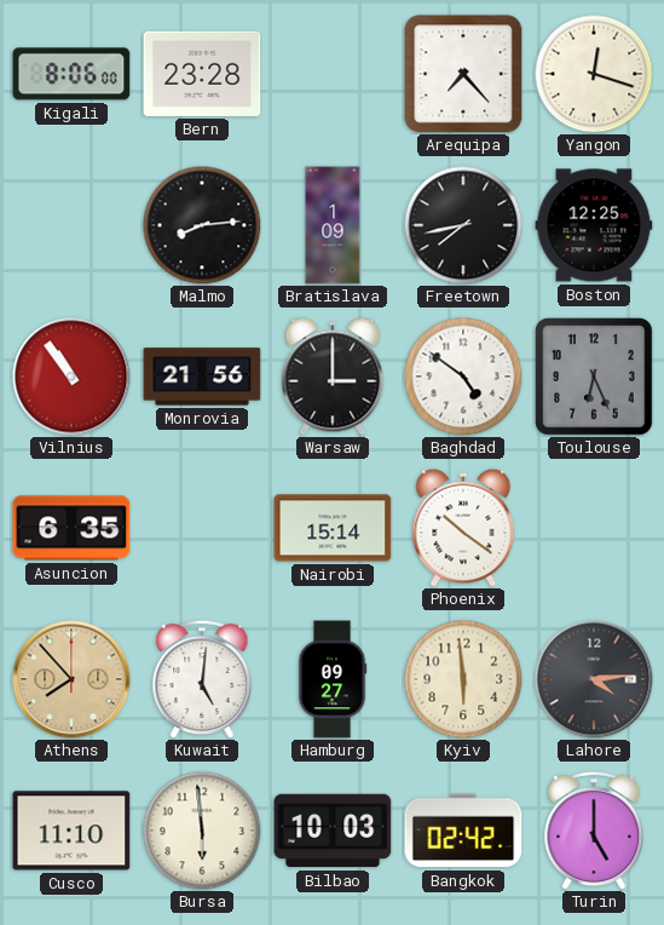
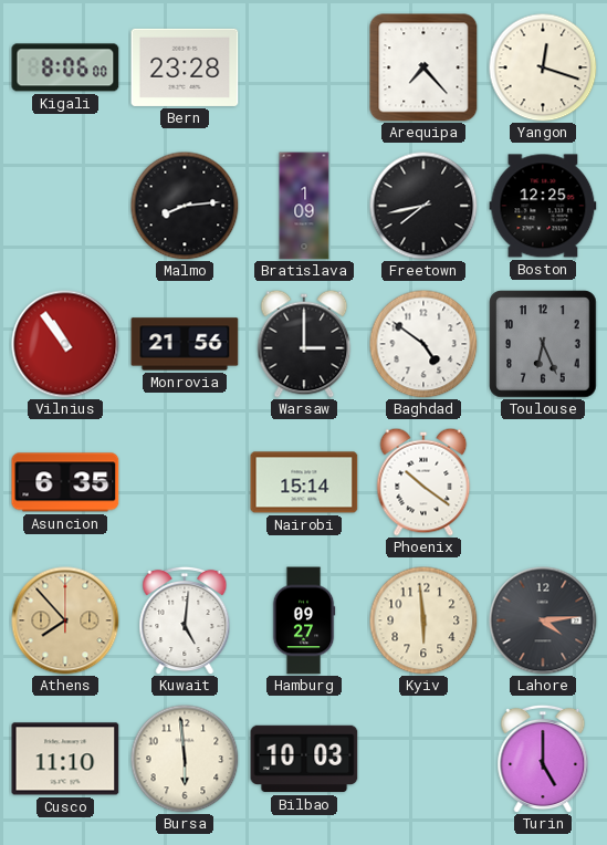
Bangkok: 02:42 -> none
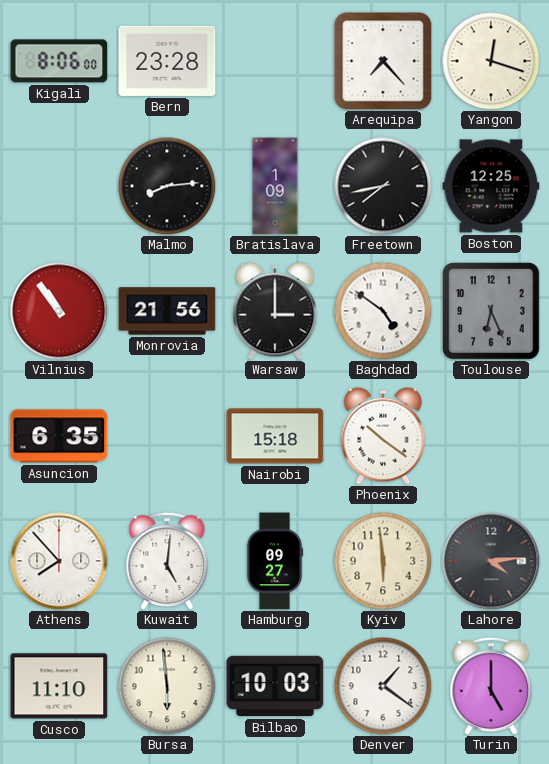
Nairobi: 15:14 -> 15:18
Athens dial: champagne -> white
Denver: none -> 1:21
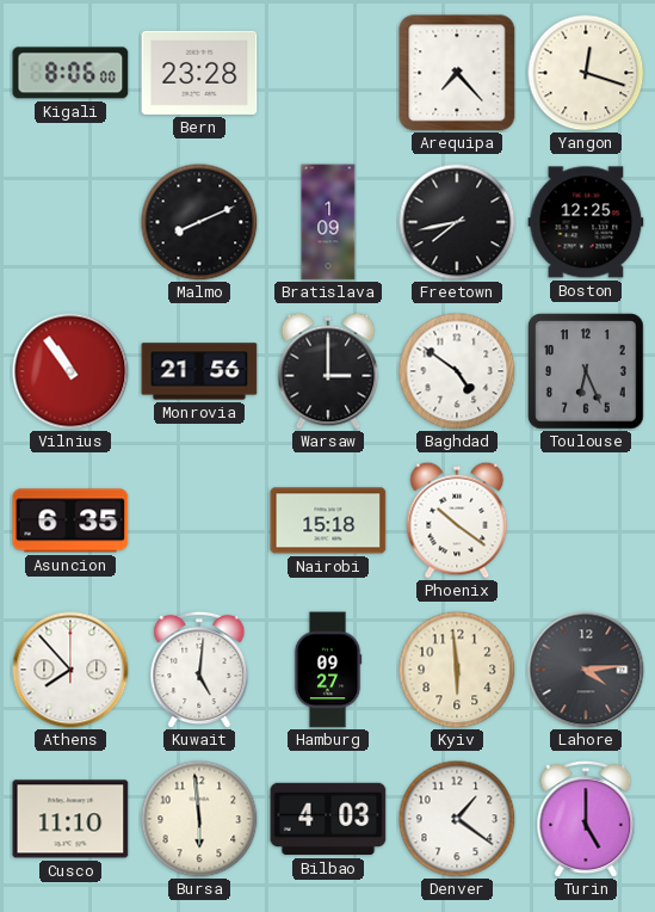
Malmo: 8:14 -> 8:11
Bilbao: 10:03 -> 4:03
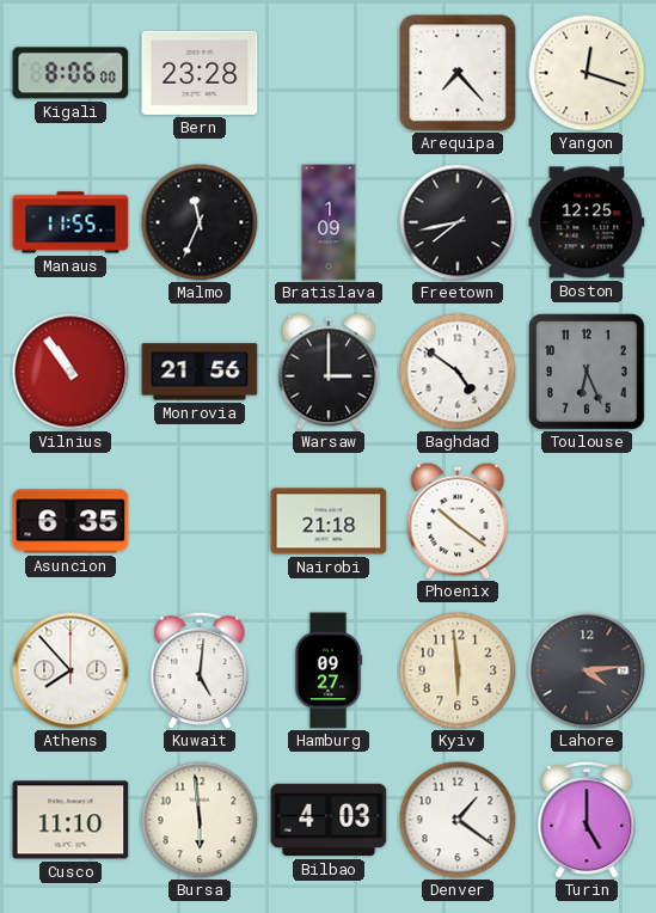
Manaus: none -> 11:55
Malmo: 8:11 -> 11:34
Nairobi: 15:18 -> 21:18
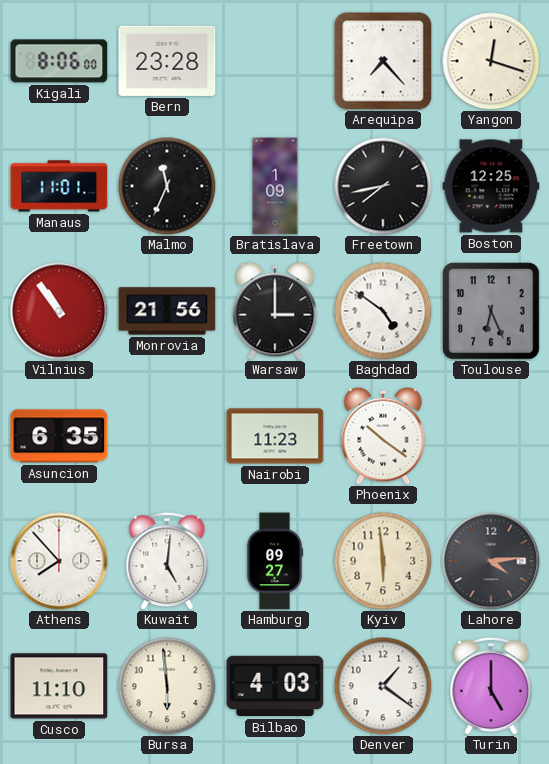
Manaus: 11:55 -> 11:01
Nairobi: 21:18 -> 11:23
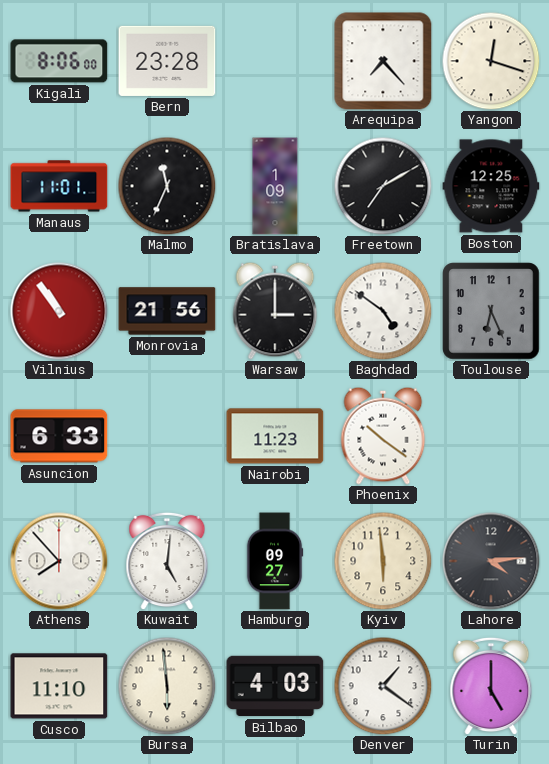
Freetown: 7:43 -> 7:10
Asuncion: 6:35 -> 6:33
